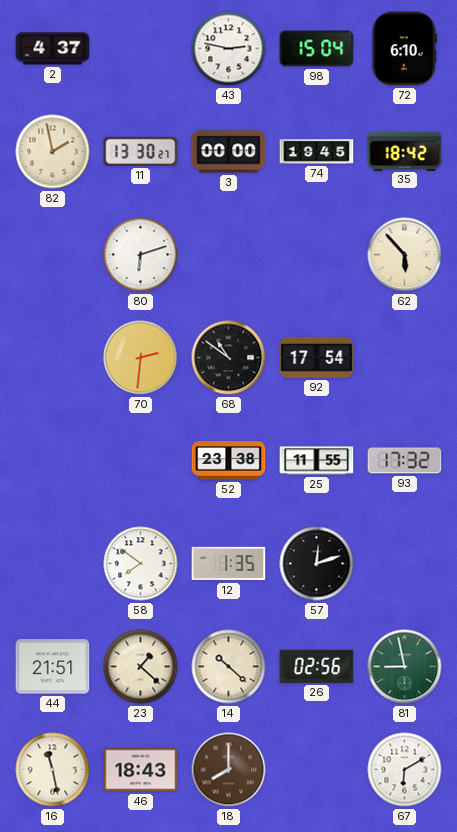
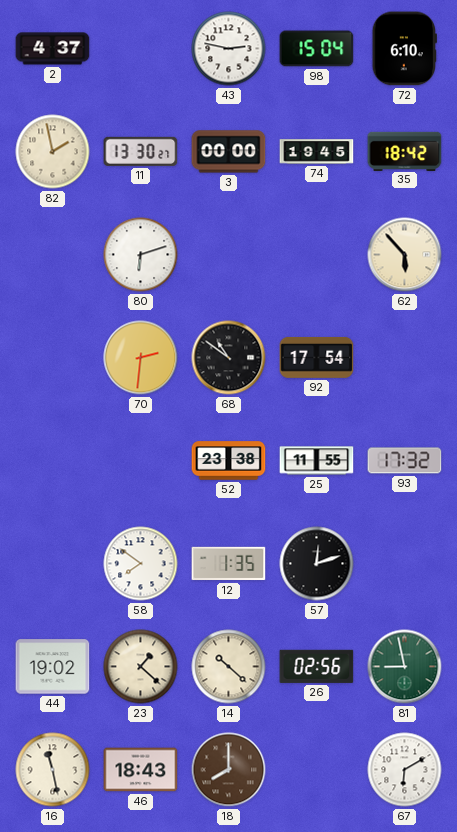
44: 21:51 -> 19:02
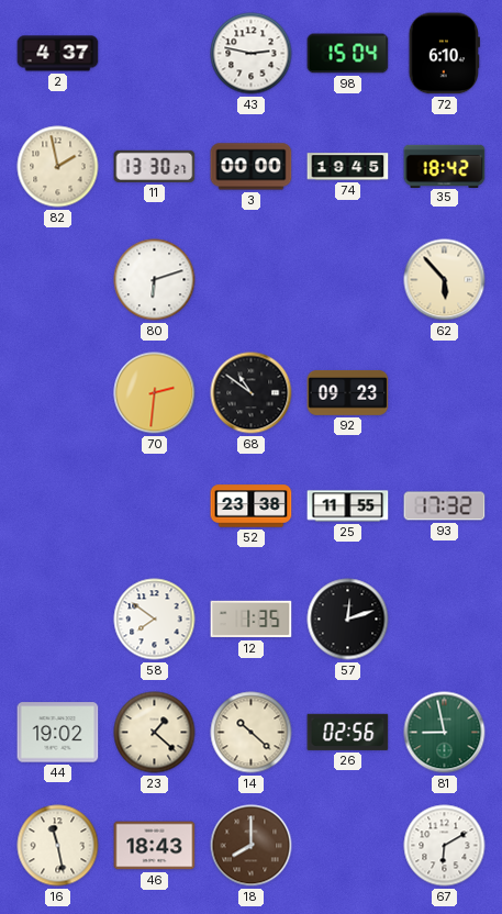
92: 17:54 -> 09:23
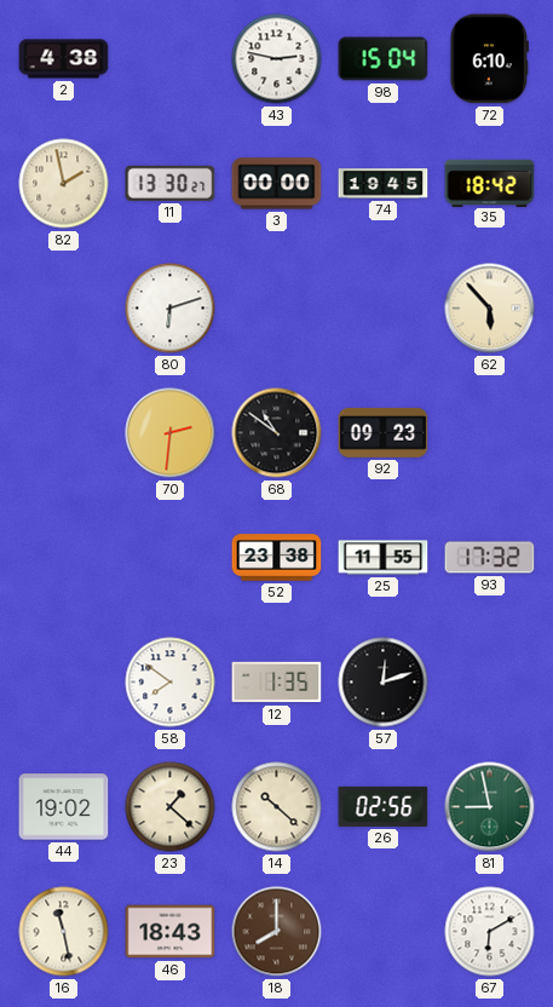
2: 4:37 -> 4:38
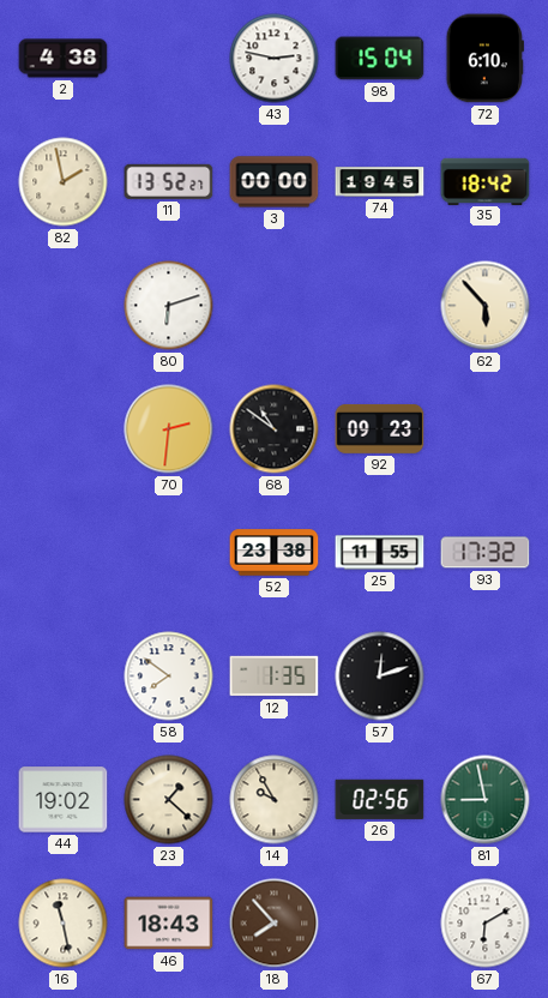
11: 13:30 -> 13:52
14: 10:22 -> 9:55
18: 8:00 -> 7:53
